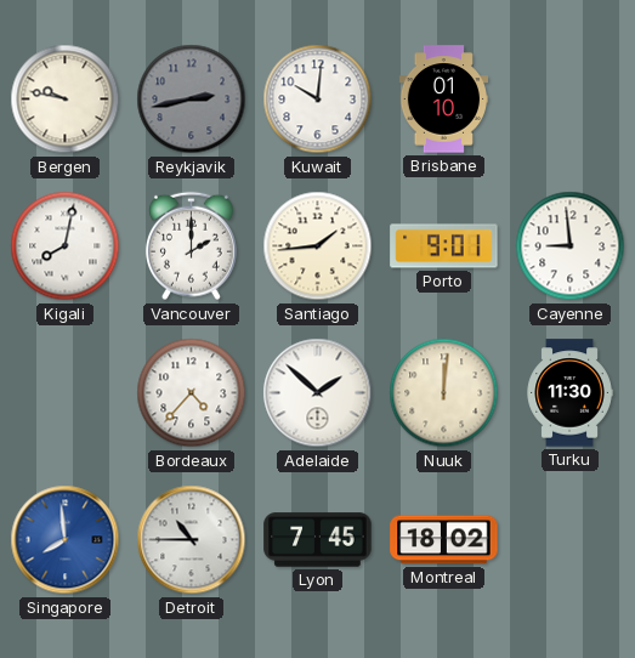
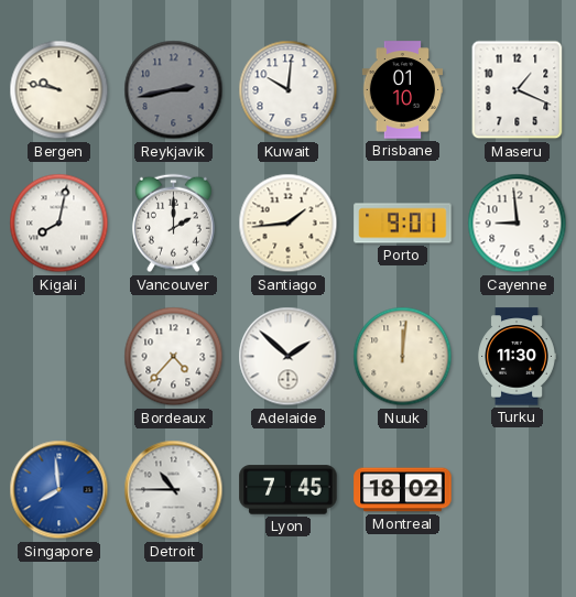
Maseru: none -> 1:19
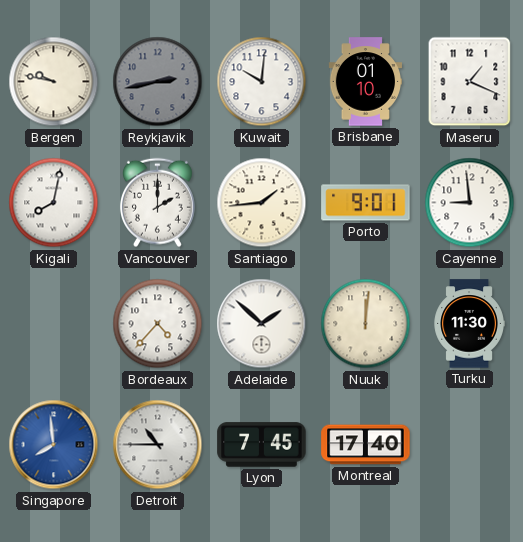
Montreal: 18:02 -> 17:40
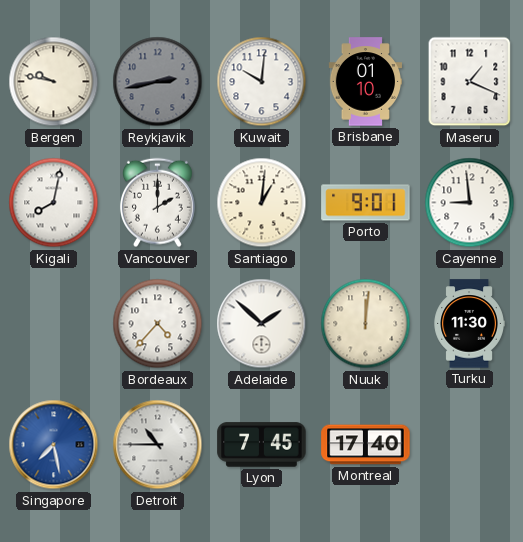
Santiago: 1:44 -> 1:01
Singapore: 7:59 -> 7:28
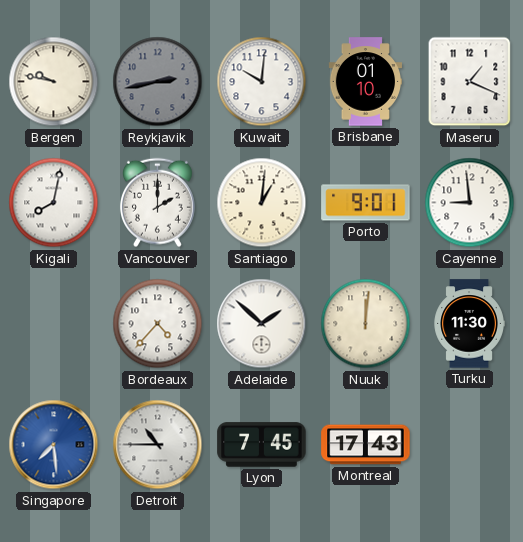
Singapore: 7:28 -> 7:29
Montreal: 17:40 -> 17:43
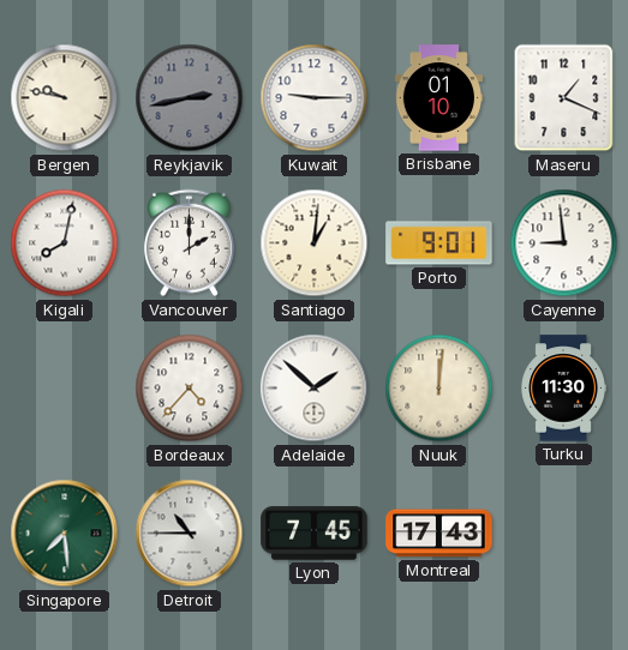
Kuwait: 10:01 -> 9:15
Singapore dial: blue -> green
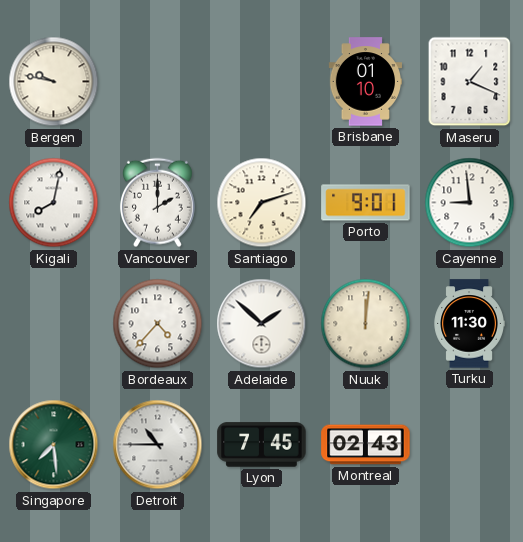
Reykjavik: 2:43 -> none
Kuwait: 9:15 -> none
Santiago: 1:01 -> 7:12
Montreal: 17:43 -> 02:43
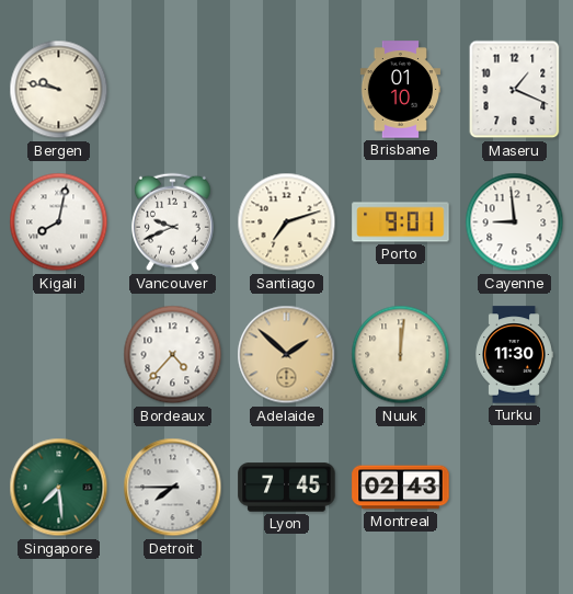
Vancouver: 2:00 -> 9:41
Adelaide dial: white -> champagne
Detroit: 10:45 -> 7:45
